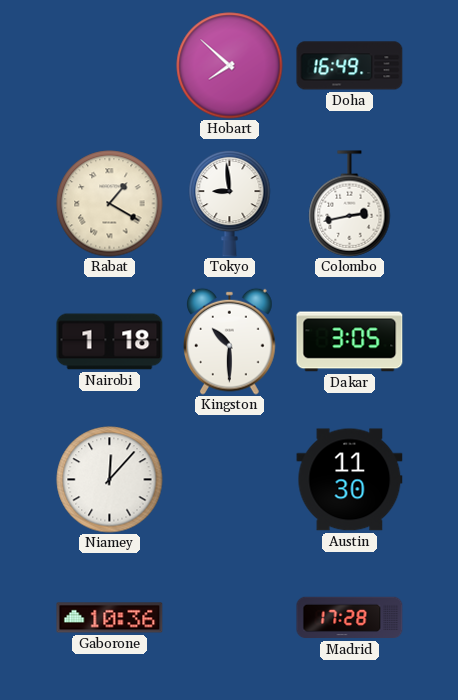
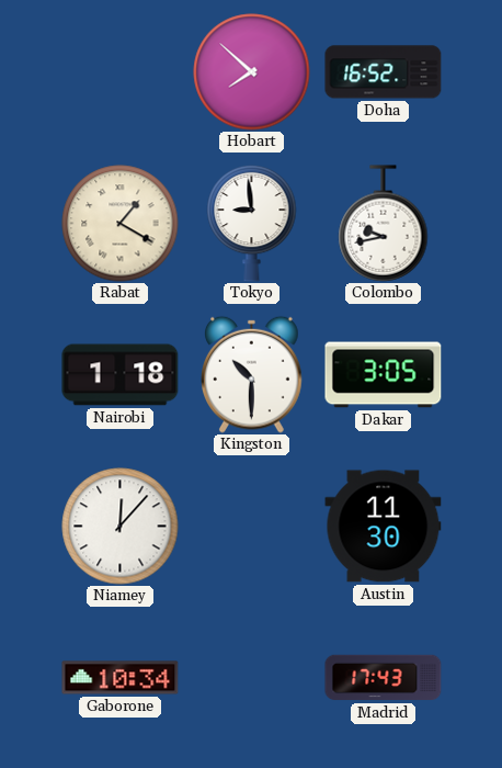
Doha: 16:49 -> 16:52
Colombo: 2:43 -> 9:43
Gaborone: 10:36 -> 10:34
Madrid: 17:28 -> 17:43
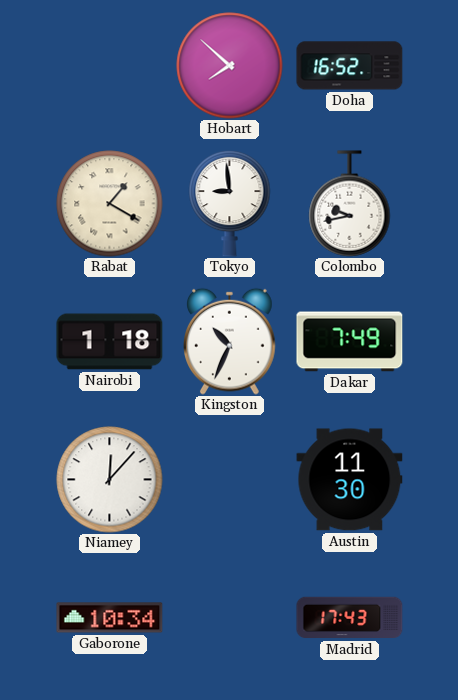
Kingston: 10:30 -> 10:34
Dakar: 3:05 -> 7:49
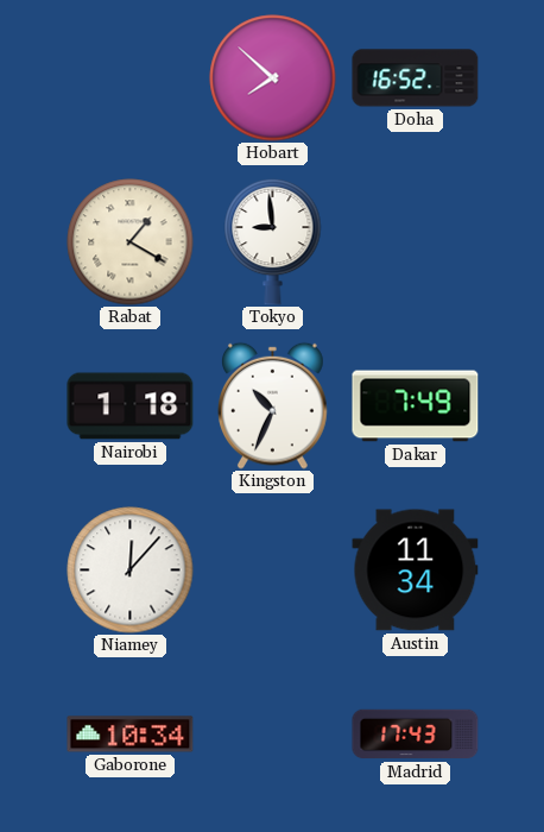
Colombo: 9:43 -> none
Austin: 11:30 -> 11:34
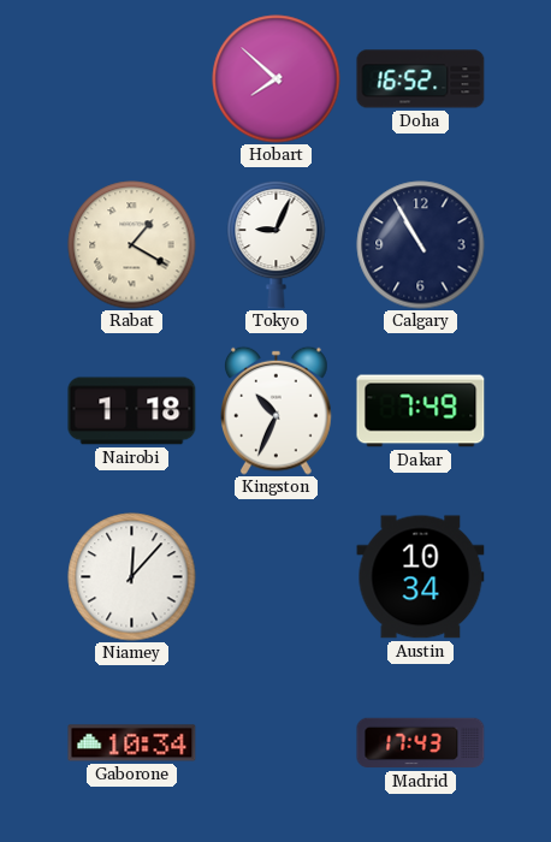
Tokyo: 8:59 -> 9:04
Calgary: none -> 10:55
Austin: 11:34 -> 10:34
